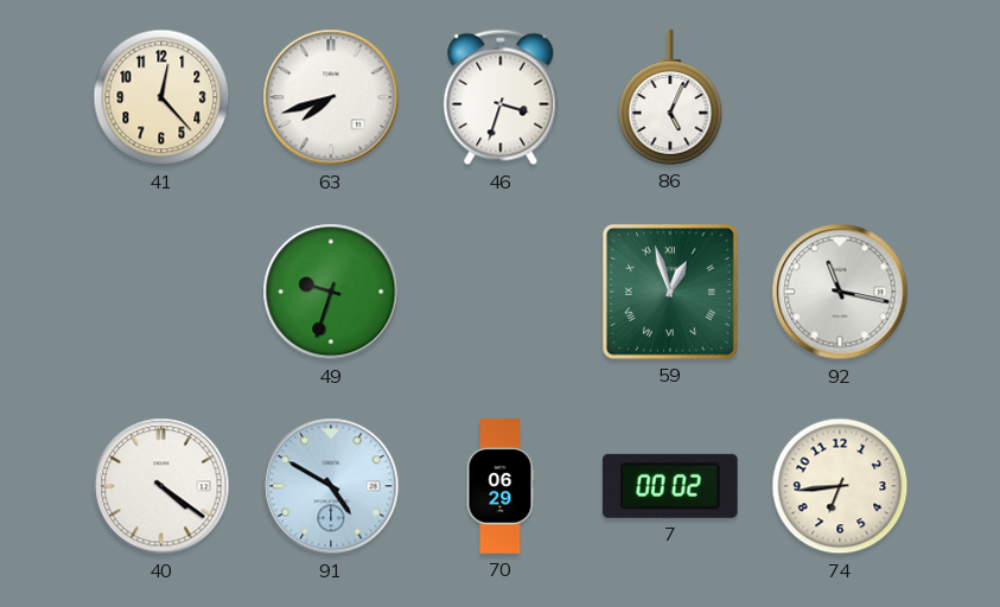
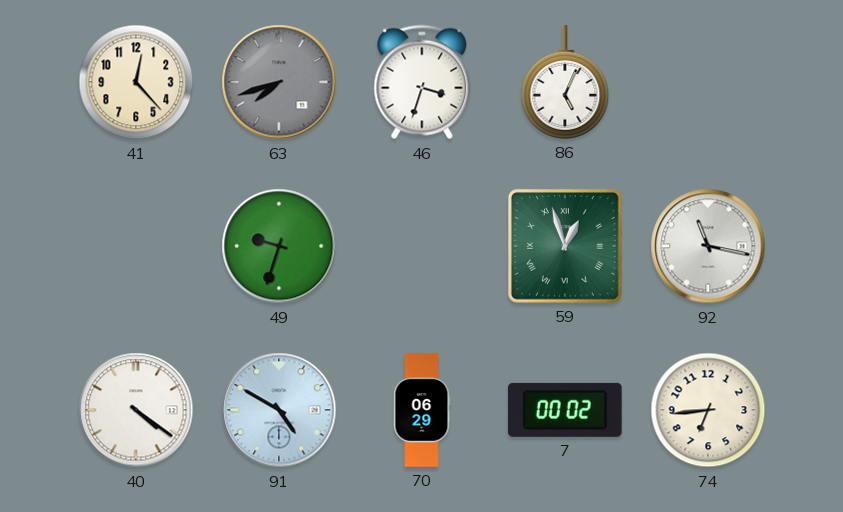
63 dial: white -> grey
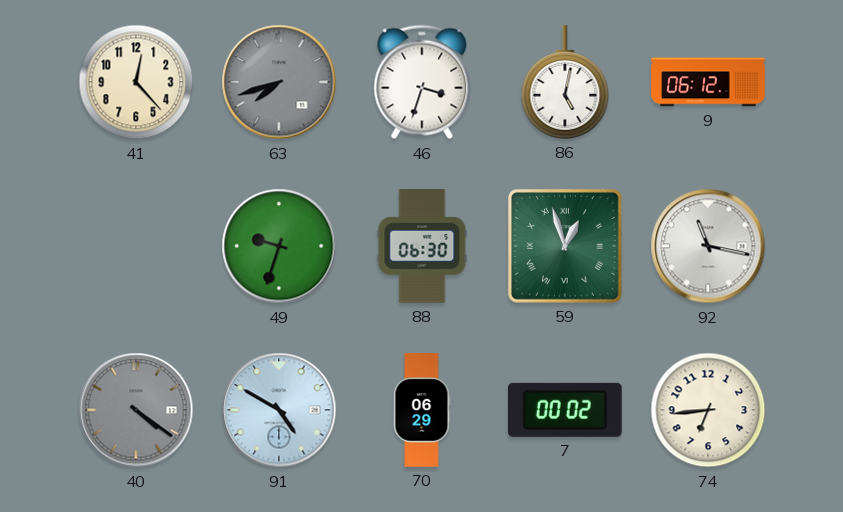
86: 5:04 -> 5:02
9: none -> 06:12
88: none -> 06:30
40 dial: white -> grey
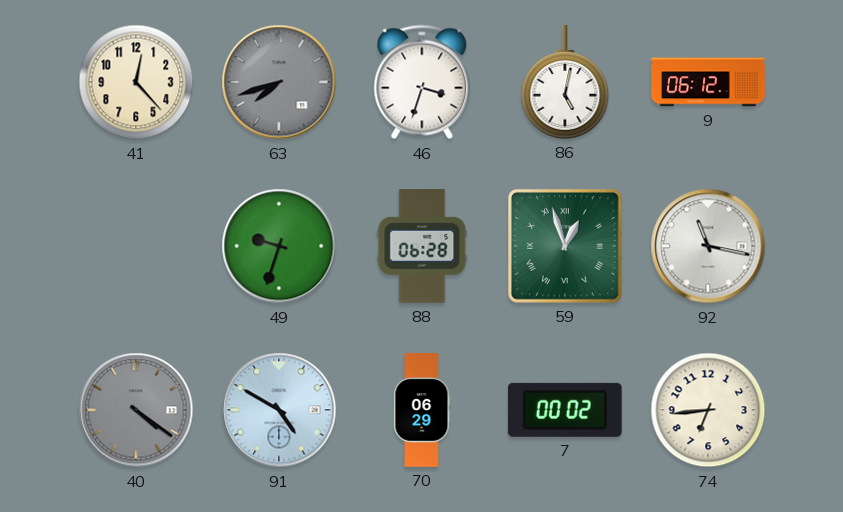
88: 06:30 -> 06:28
